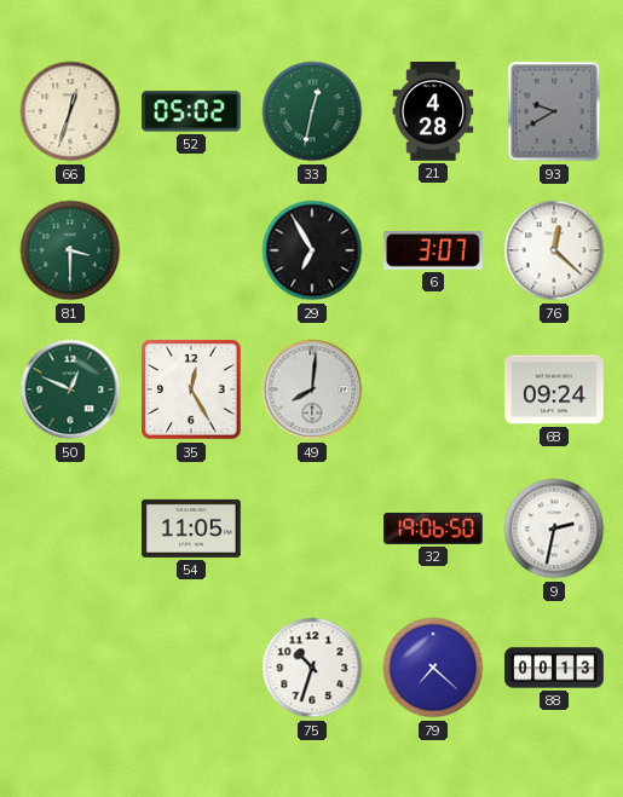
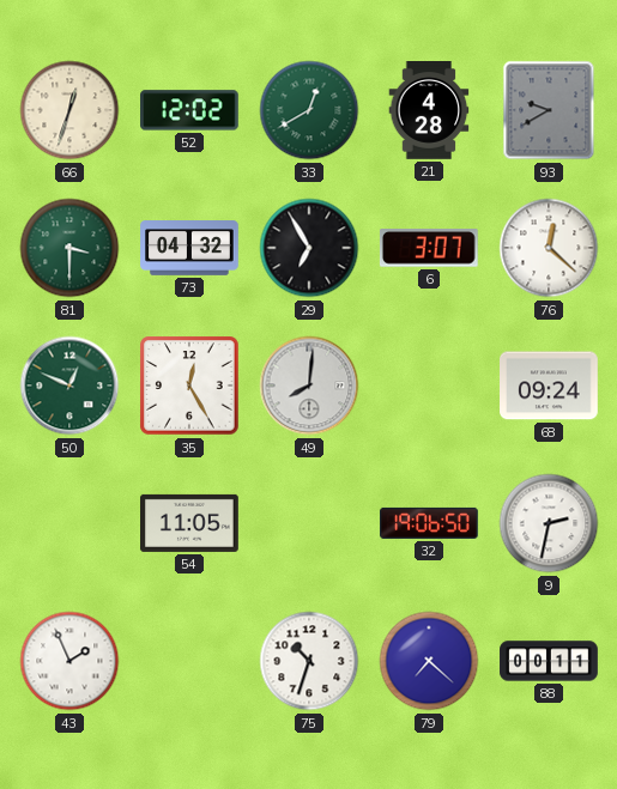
52: 05:02 -> 12:02
33: 12:32 -> 12:40
73: none -> 04:32
43: none -> 1:56
88: 00:13 -> 00:11
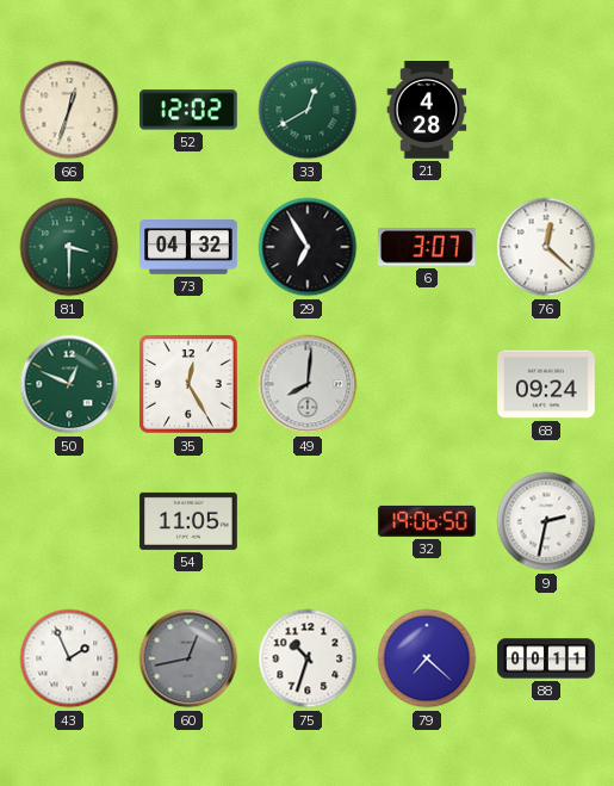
93: 9:40 -> none
60: none -> 12:43
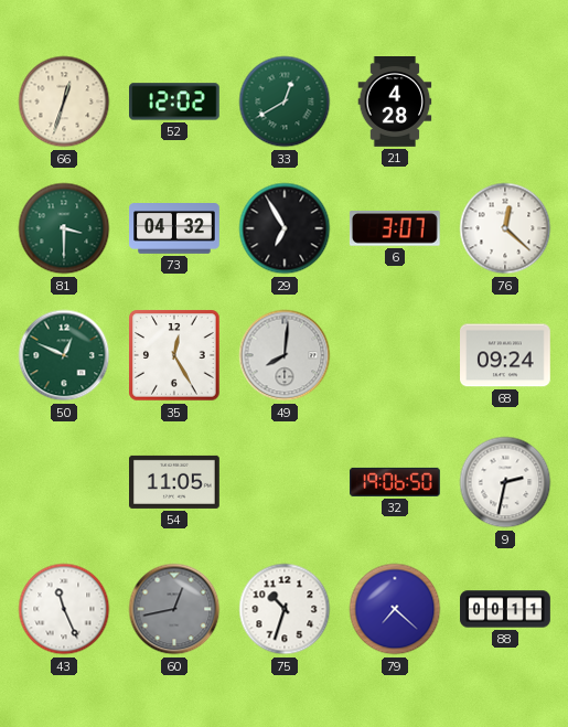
43: 1:56 -> 11:26
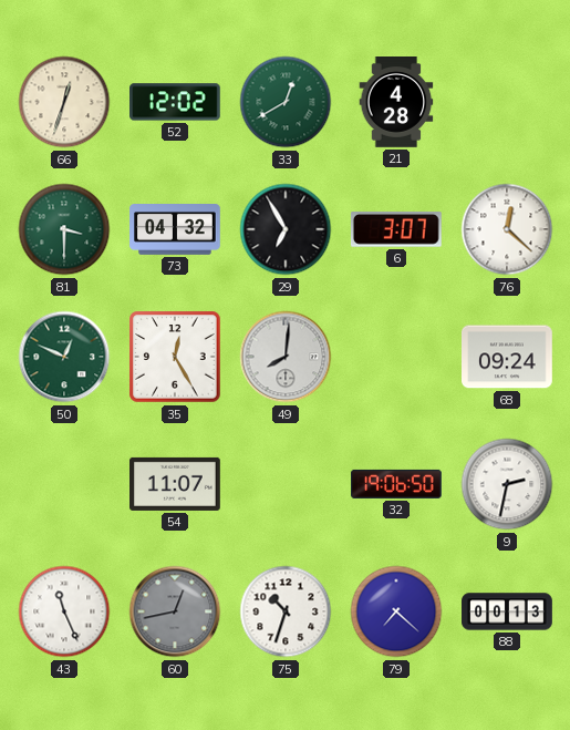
54: 11:05 -> 11:07
88: 00:11 -> 00:13
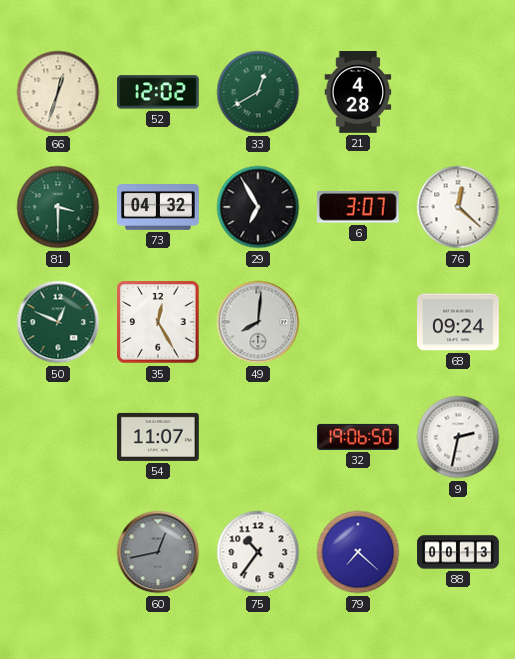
43: 11:26 -> none
75: 10:33 -> 10:36
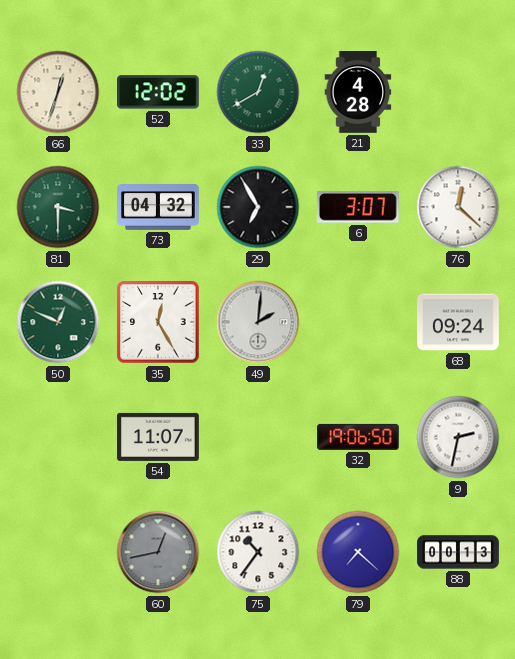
49: 8:01 -> 2:01
